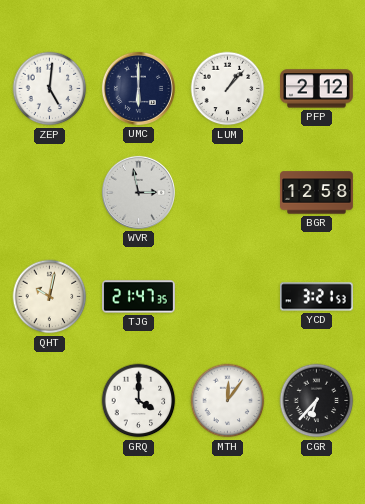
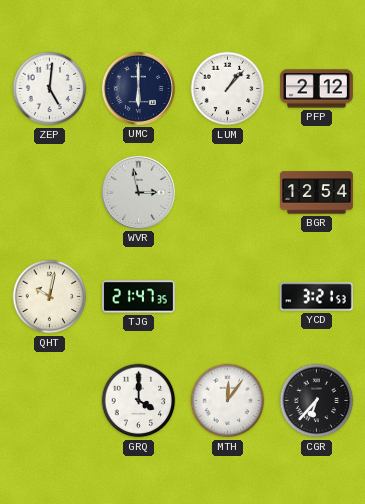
BGR: 12:58 -> 12:54
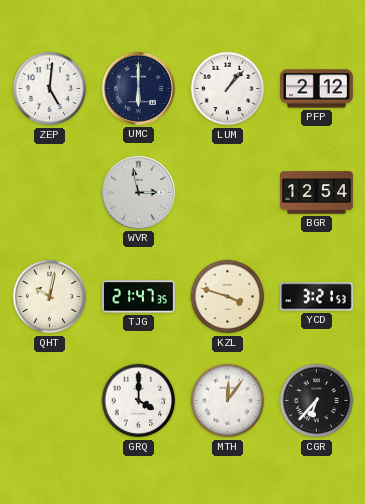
KZL: none -> 3:48
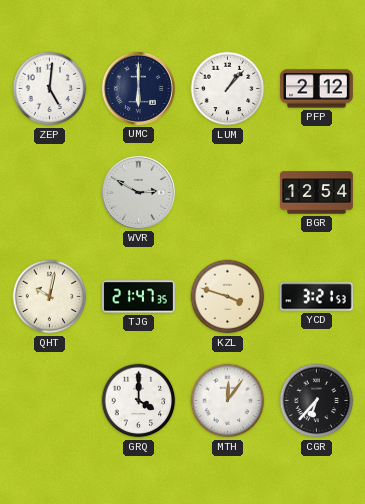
WVR: 2:58 -> 2:50
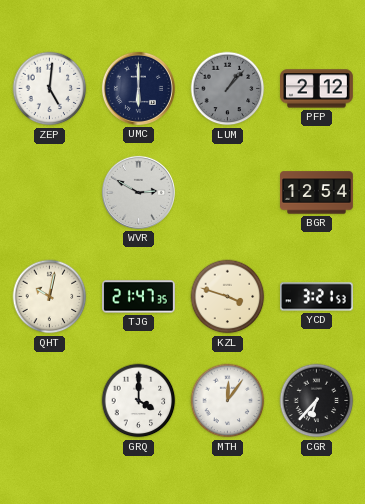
LUM dial: white -> grey
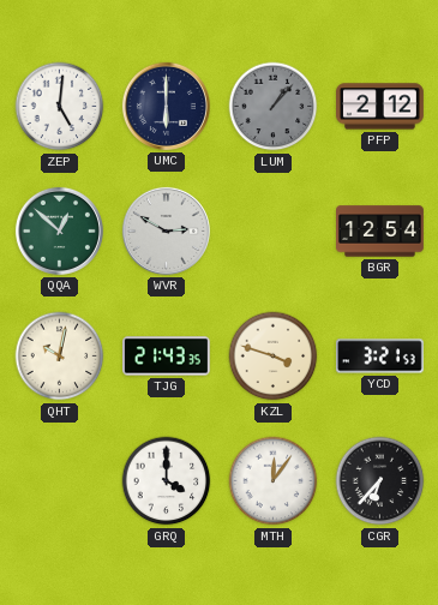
QQA: none -> 12:52
TJG: 21:47 -> 21:43
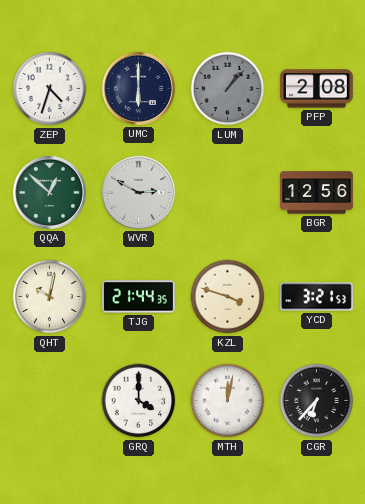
ZEP: 5:01 -> 4:33
PFP: 2:12 -> 2:08
BGR: 12:54 -> 12:56
TJG: 21:43 -> 21:44
MTH: 12:06 -> 12:02
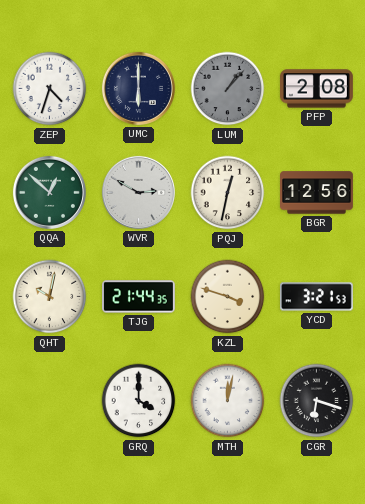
PQJ: none -> 12:32
CGR: 6:37 -> 6:18
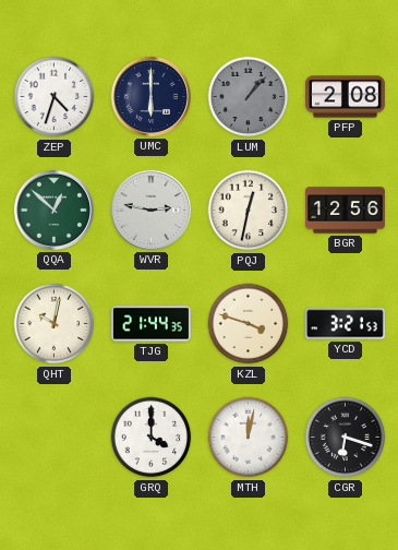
WVR: 2:50 -> 2:47
